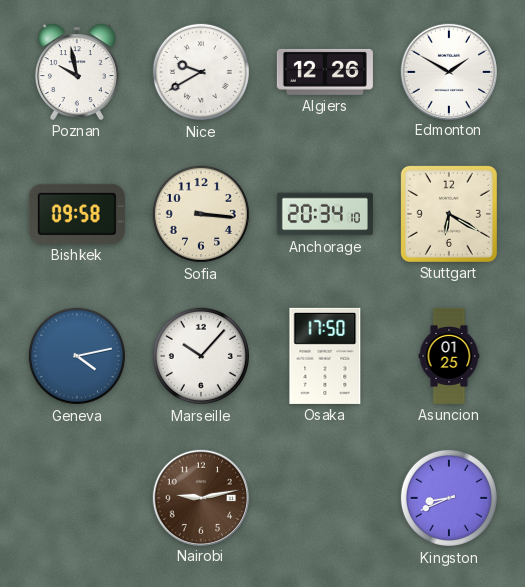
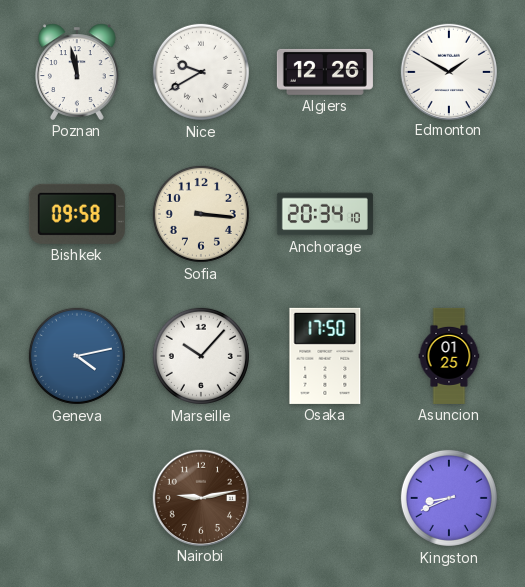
Poznan: 9:58 -> 11:58
Stuttgart: 6:20 -> none
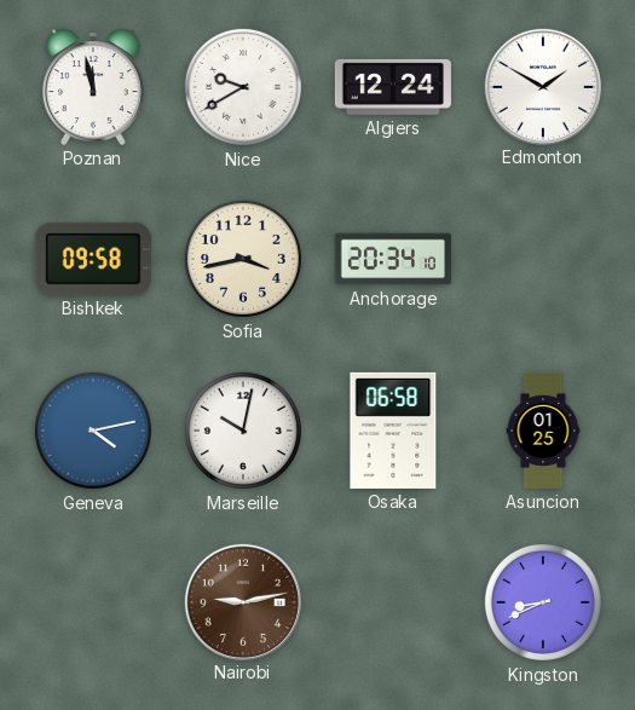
Algiers: 12:26 -> 12:24
Sofia: 3:16 -> 3:43
Marseille: 10:07 -> 10:02
Osaka: 17:50 -> 06:58
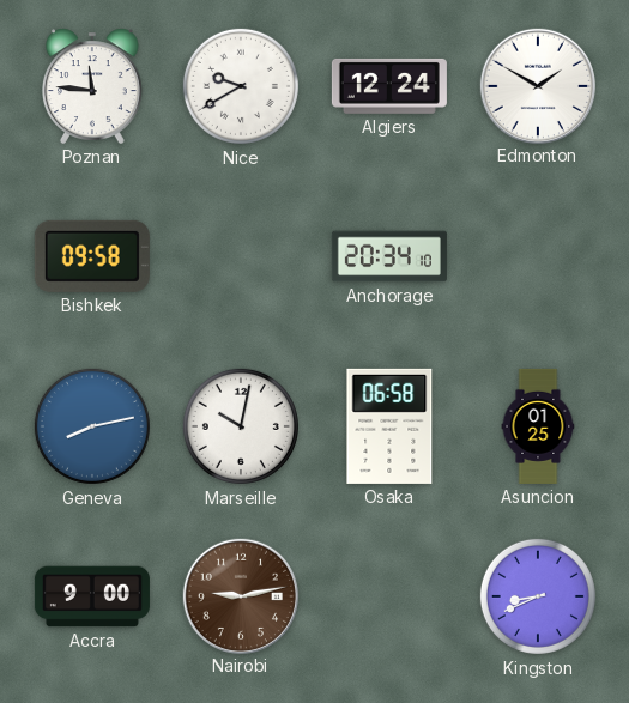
Poznan: 11:58 -> 11:46
Sofia: 3:43 -> none
Geneva: 4:13 -> 8:13
Accra: none -> 9:00
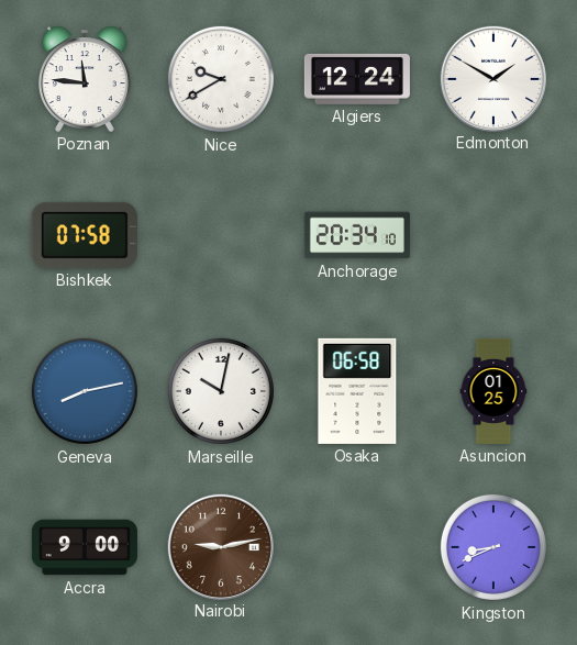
Bishkek: 09:58 -> 07:58
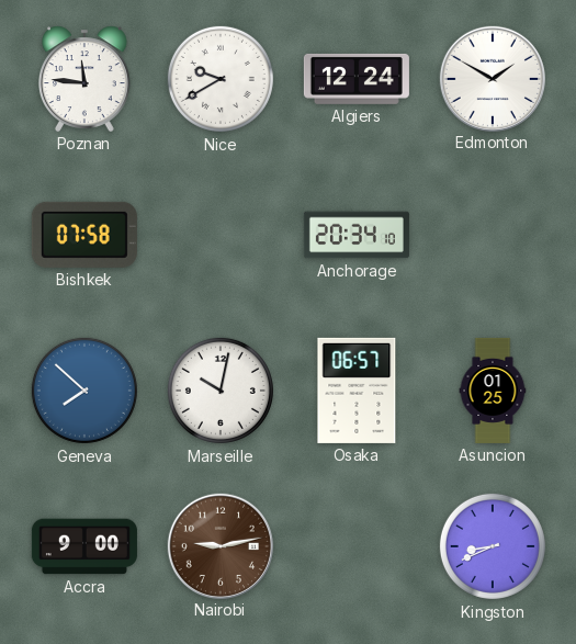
Geneva: 8:13 -> 7:52
Osaka: 06:58 -> 06:57
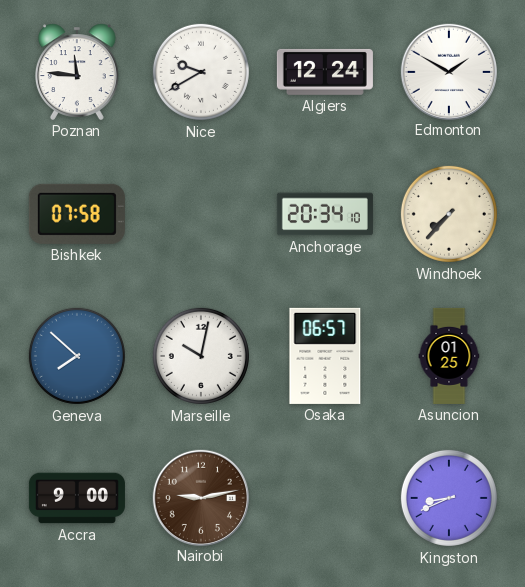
Windhoek: none -> 7:37
